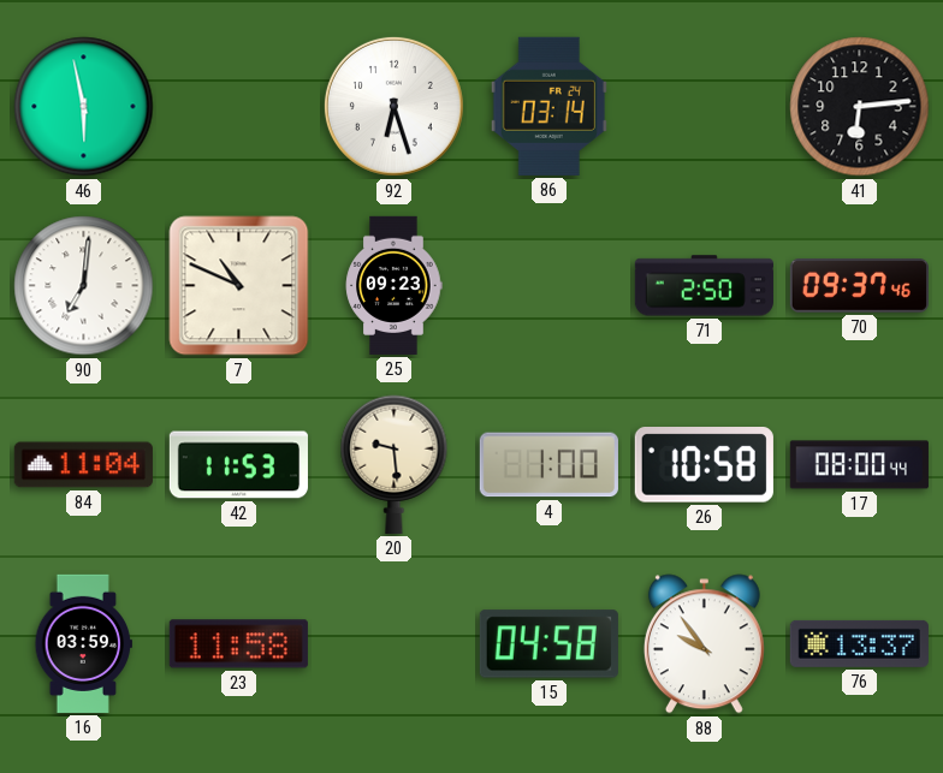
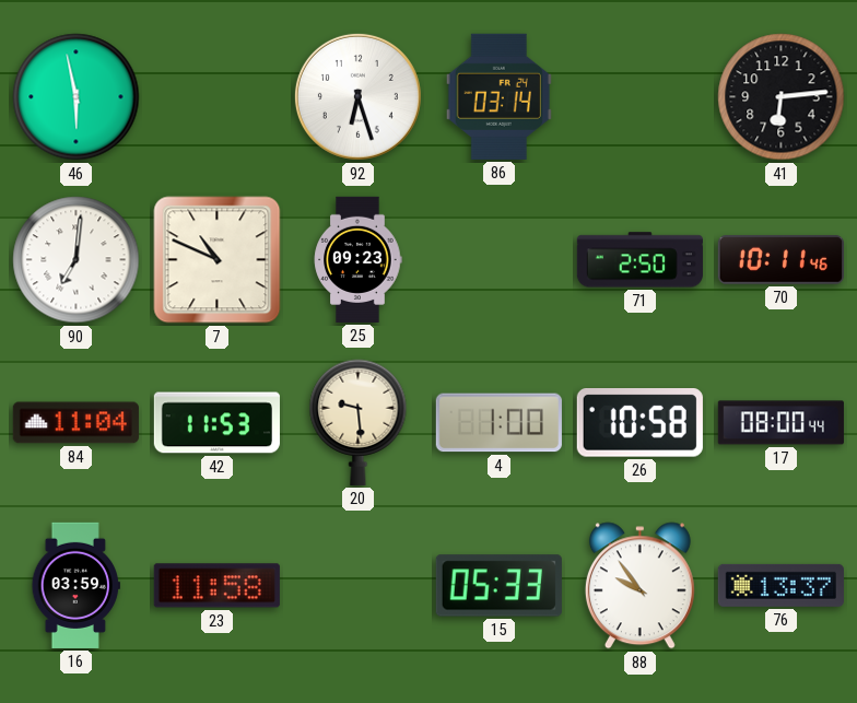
70: 09:37 -> 10:11
15: 04:58 -> 05:33
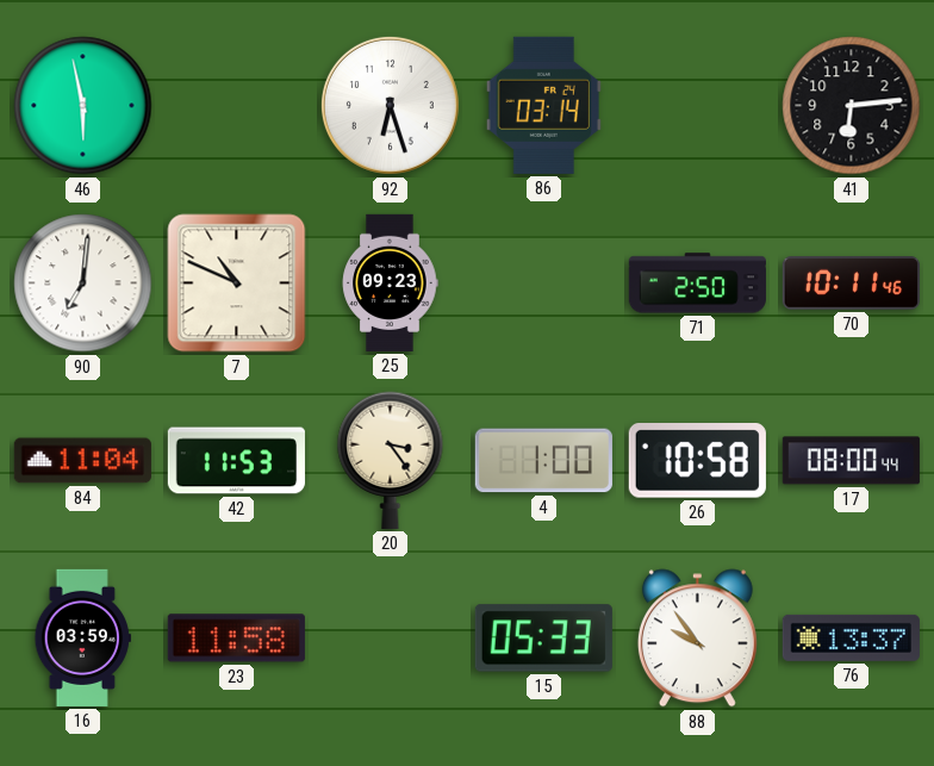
20: 9:29 -> 3:24
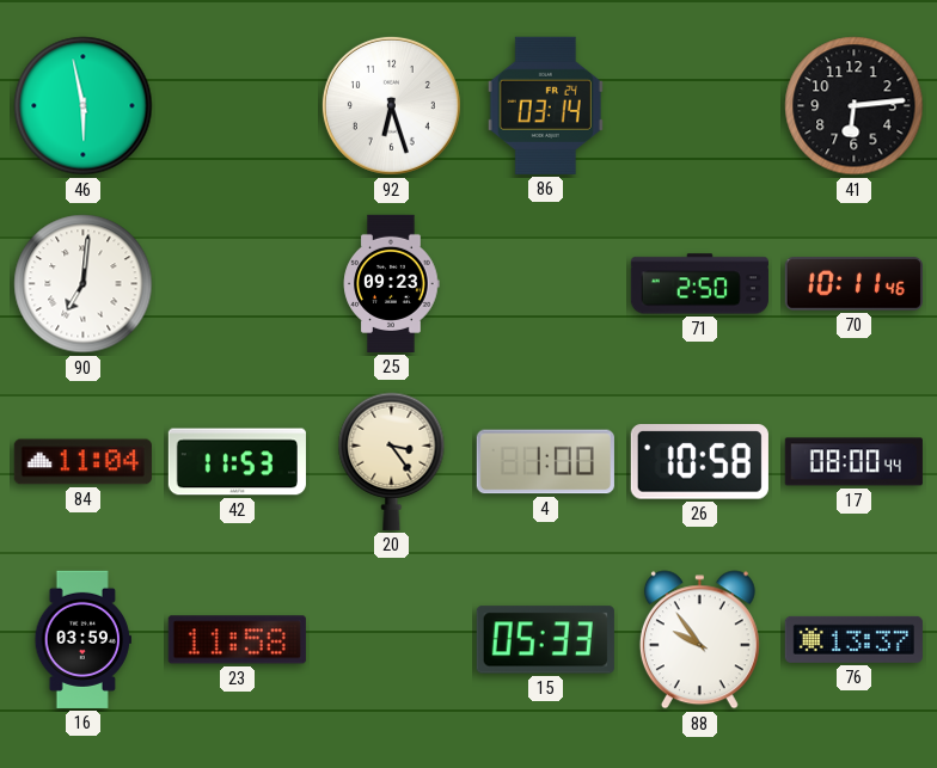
7: 10:49 -> none
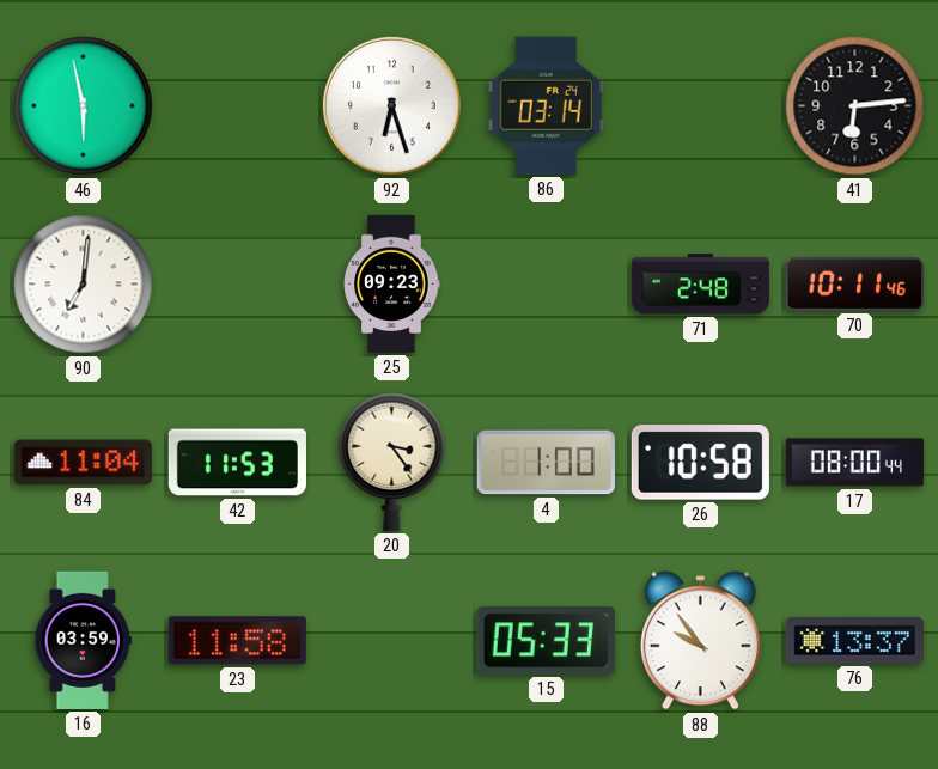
71: 2:50 -> 2:48
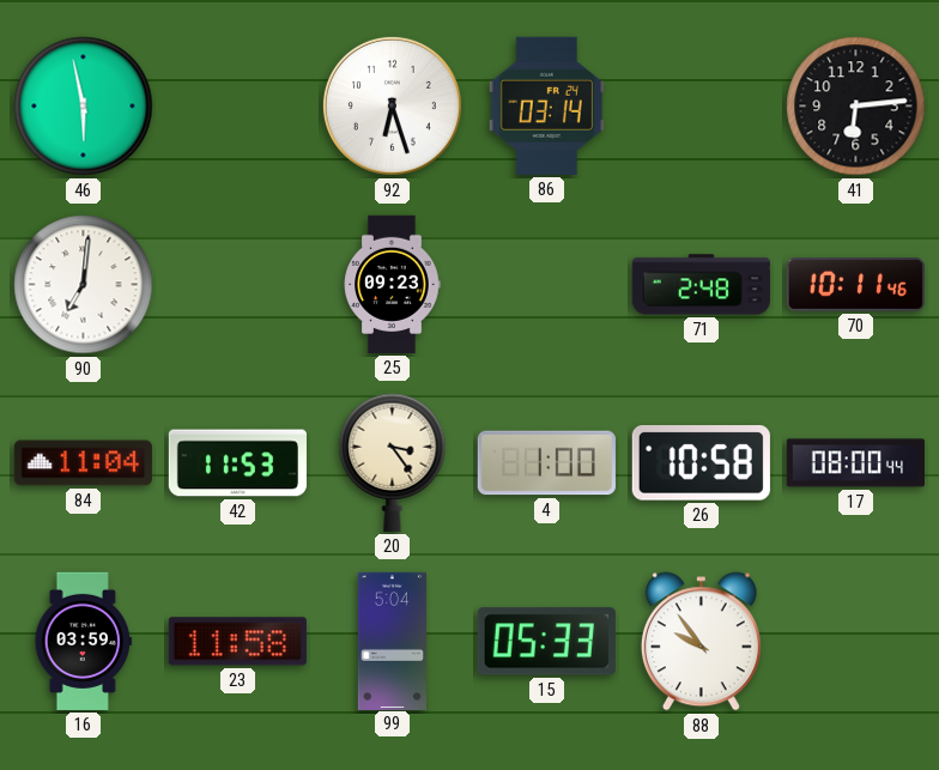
99: none -> 5:04
76: 13:37 -> none
